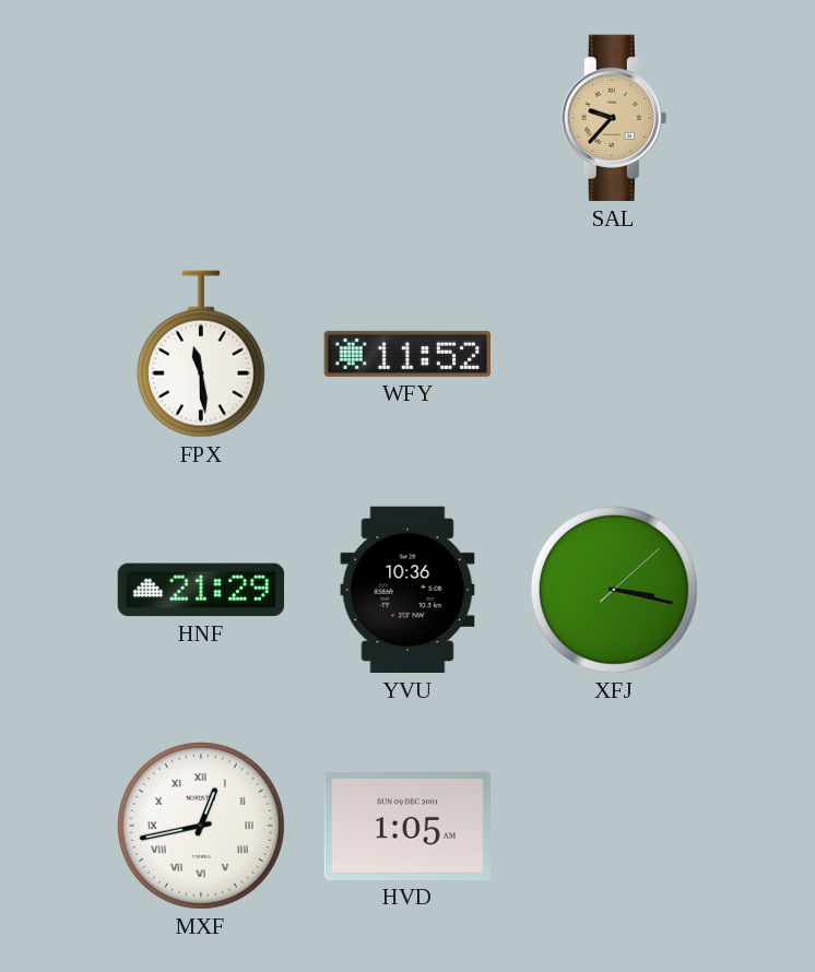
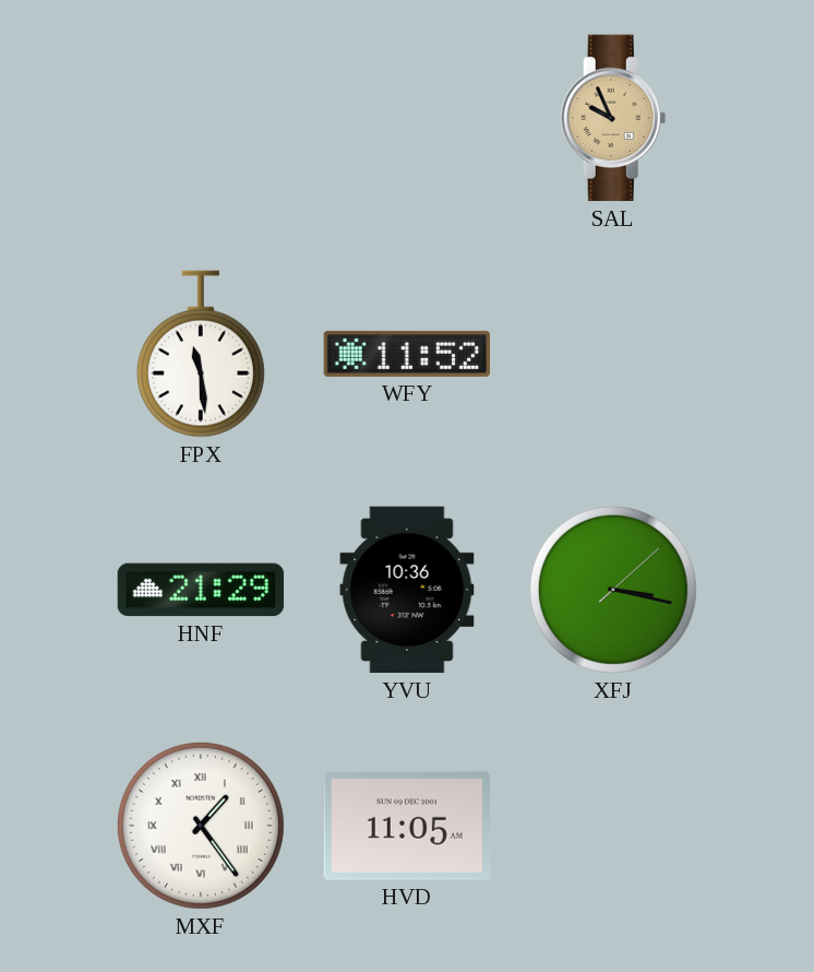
SAL: 9:37 -> 9:56
MXF: 12:43 -> 1:24
HVD: 1:05 -> 11:05
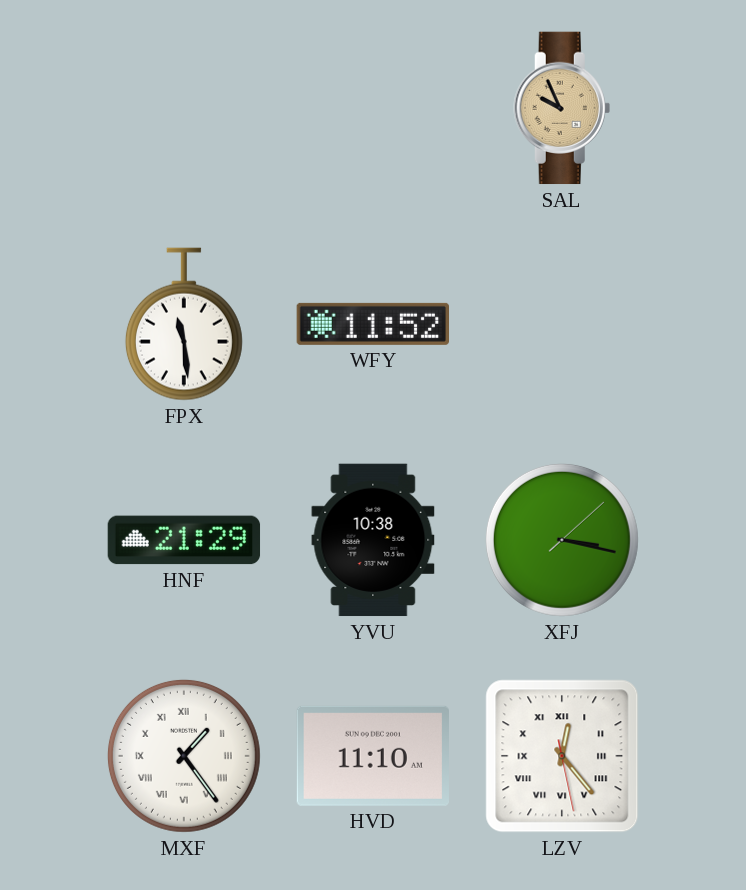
YVU: 10:36 -> 10:38
HVD: 11:05 -> 11:10
LZV: none -> 12:23
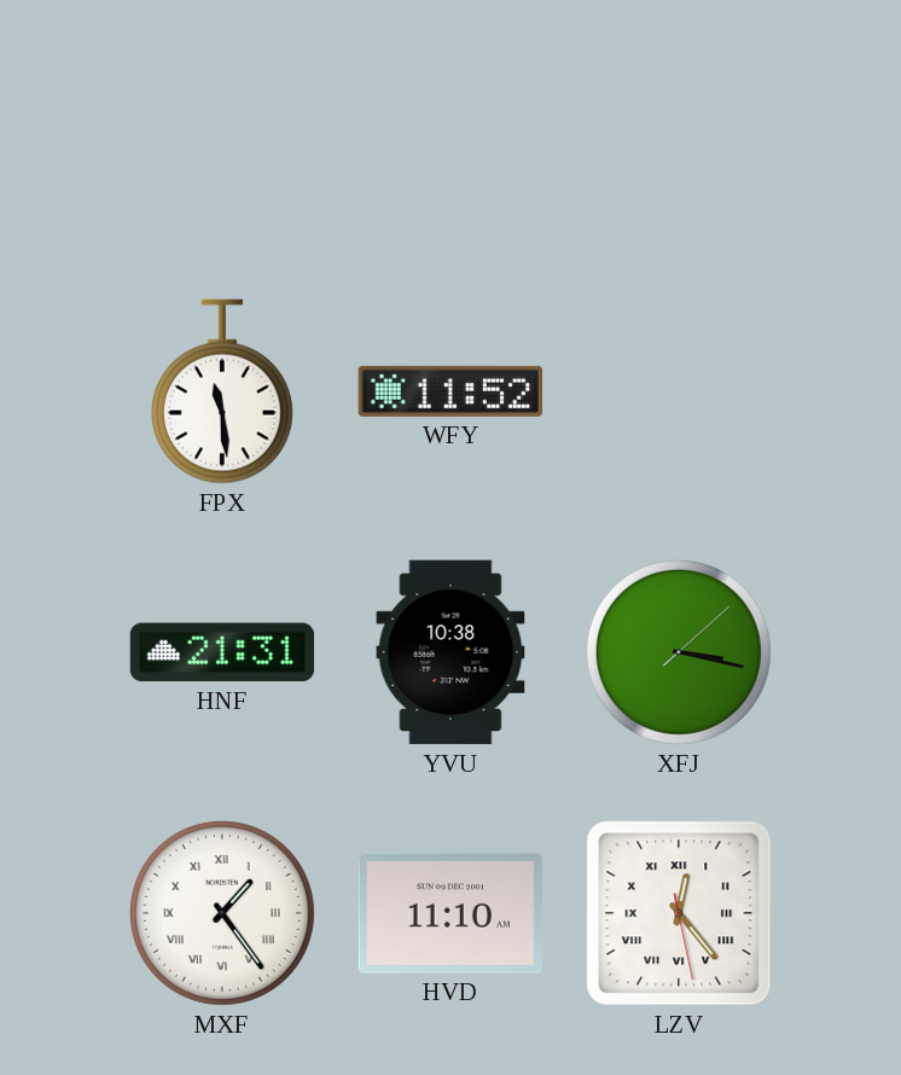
SAL: 9:56 -> none
HNF: 21:29 -> 21:31
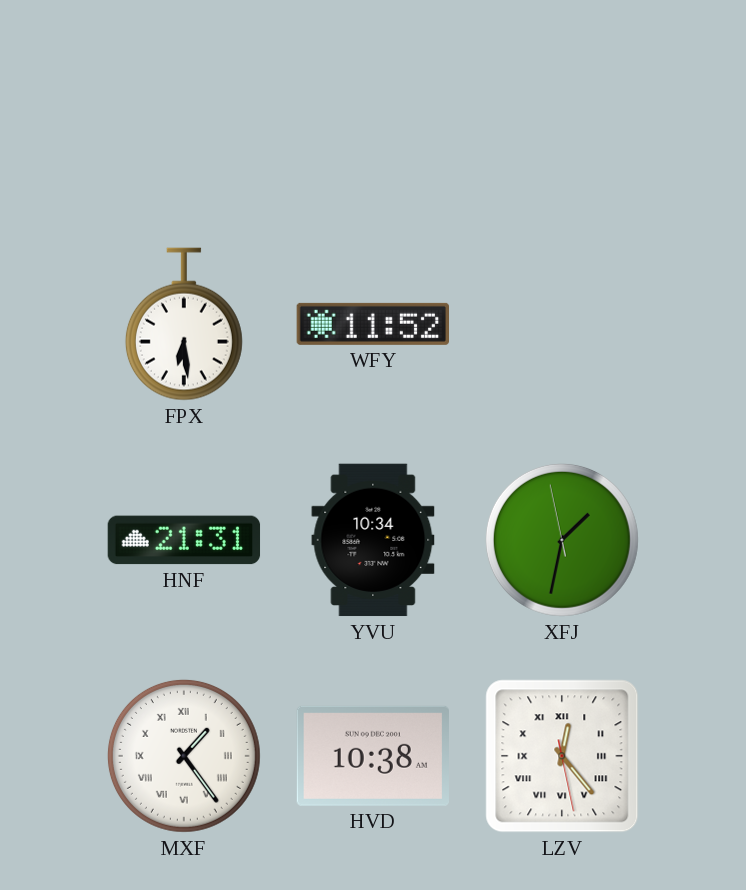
FPX: 11:29 -> 6:29
YVU: 10:38 -> 10:34
XFJ: 3:17 -> 1:31
HVD: 11:10 -> 10:38
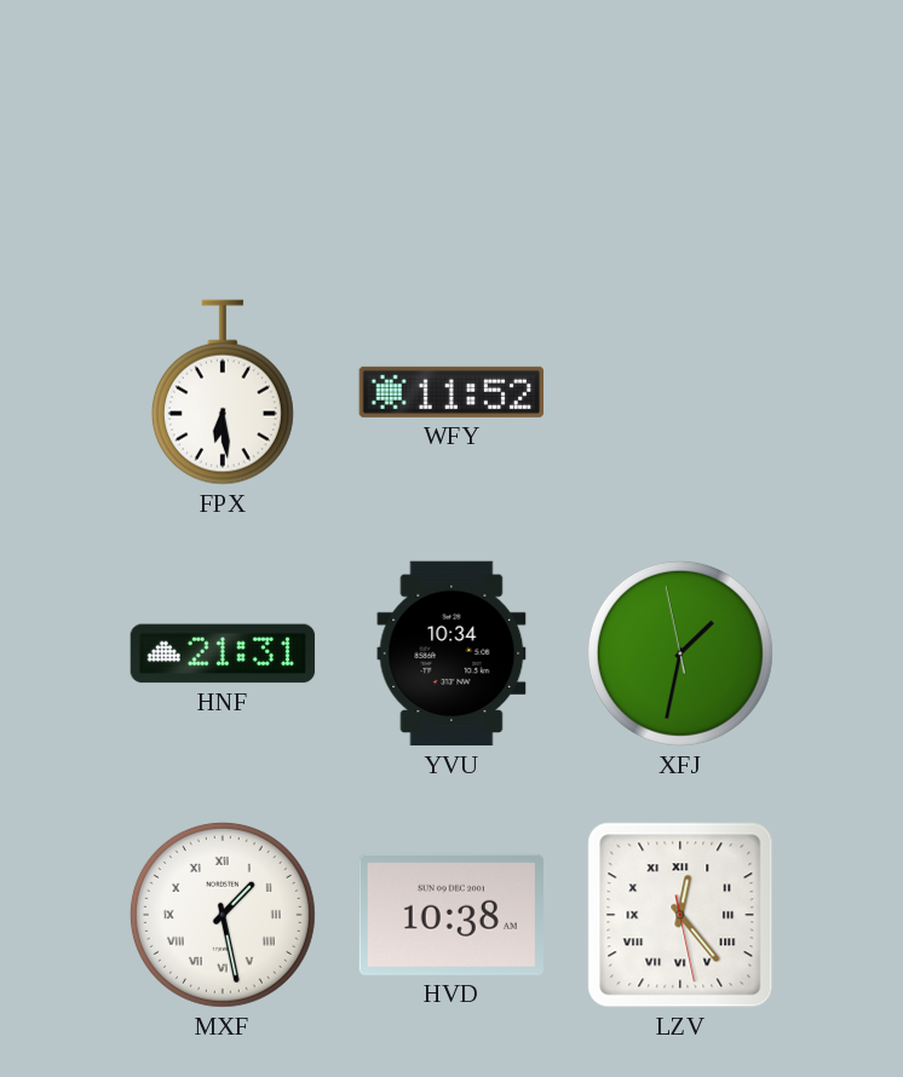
MXF: 1:24 -> 1:28
